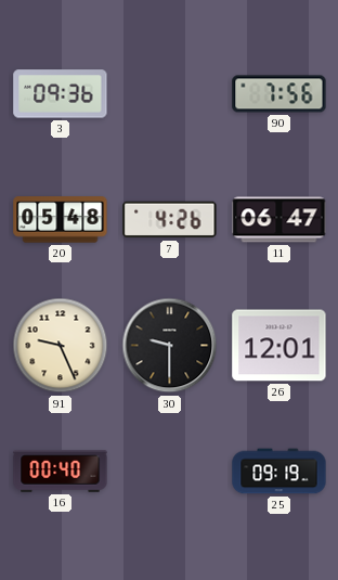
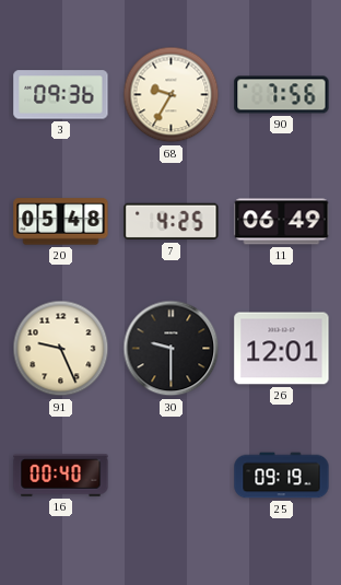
68: none -> 9:35
7: 4:26 -> 4:25
11: 06:47 -> 06:49
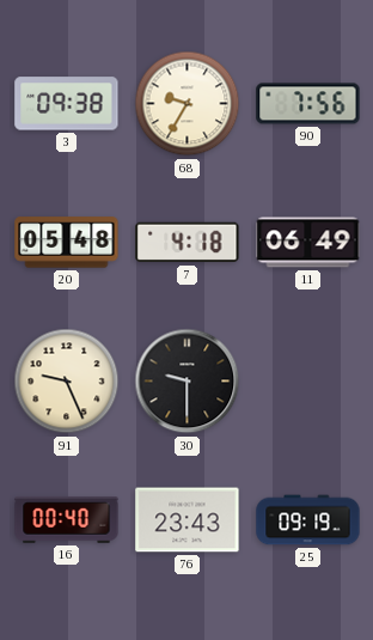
3: 09:36 -> 09:38
7: 4:25 -> 4:18
26: 12:01 -> none
76: none -> 23:43
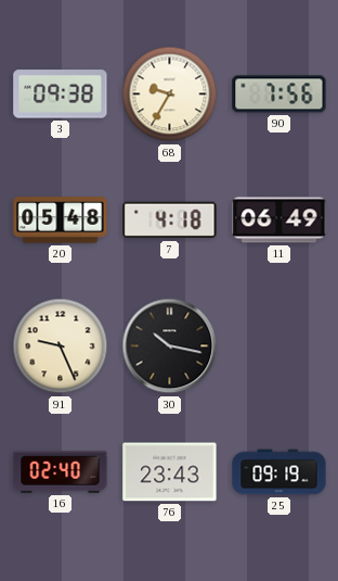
30: 9:30 -> 10:17
16: 00:40 -> 02:40
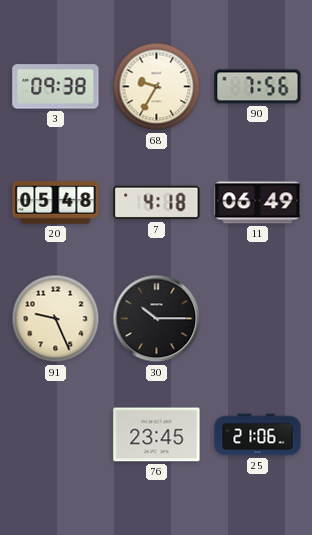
30: 10:17 -> 10:15
16: 02:40 -> none
76: 23:43 -> 23:45
25: 09:19 -> 21:06
